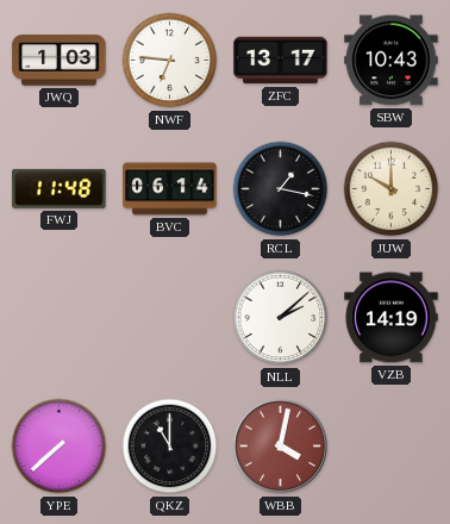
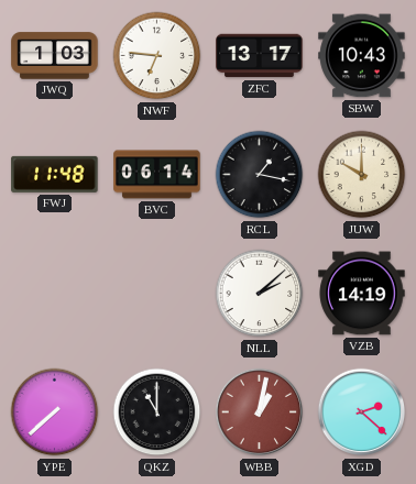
WBB: 4:02 -> 1:02
XGD: none -> 2:22
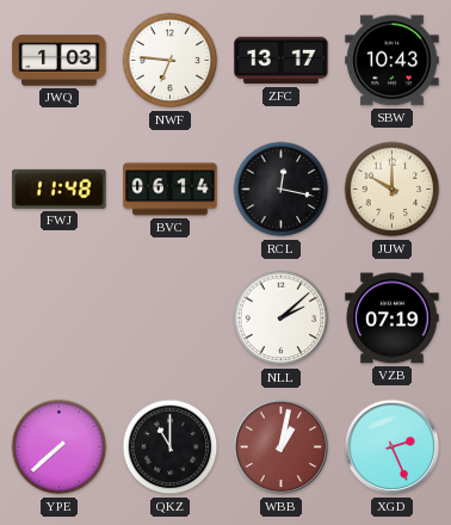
RCL: 1:17 -> 12:17
VZB: 14:19 -> 07:19
XGD: 2:22 -> 2:26
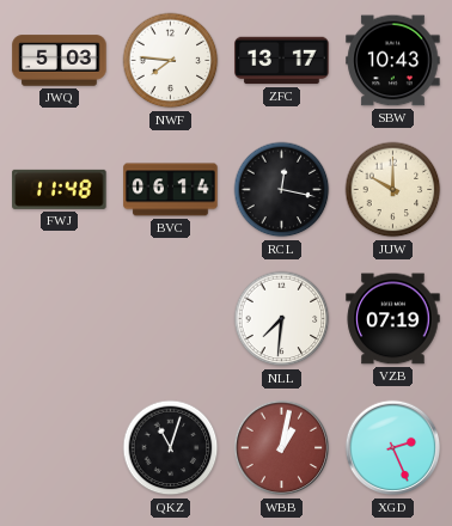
JWQ: 1:03 -> 5:03
NWF: 6:46 -> 7:46
NLL: 2:08 -> 7:31
YPE: 7:38 -> none
QKZ: 11:00 -> 11:03
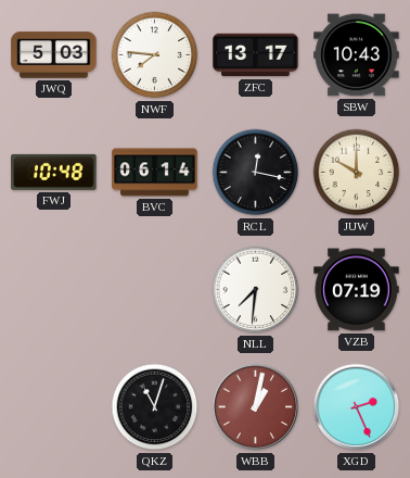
FWJ: 11:48 -> 10:48
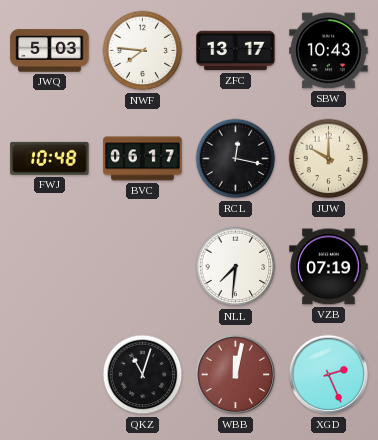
BVC: 06:14 -> 06:17
WBB: 1:02 -> 12:02
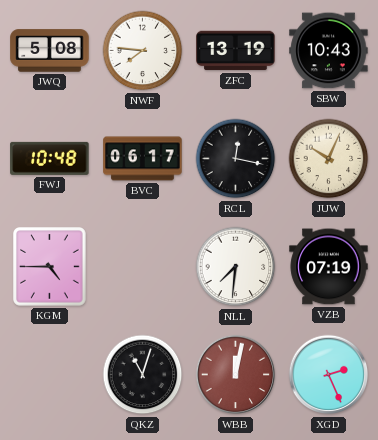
JWQ: 5:03 -> 5:08
ZFC: 13:17 -> 13:19
JUW: 10:00 -> 10:04
KGM: none -> 4:45
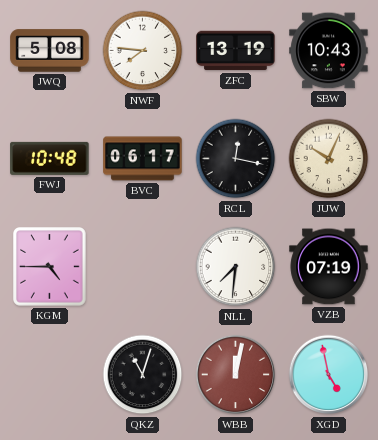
XGD: 2:26 -> 4:58
